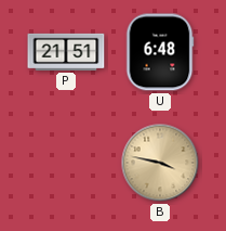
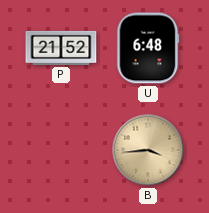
P: 21:51 -> 21:52
B: 3:47 -> 3:44
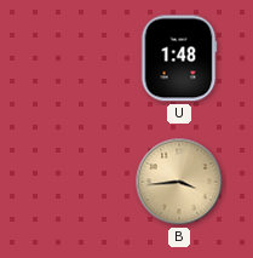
P: 21:52 -> none
U: 6:48 -> 1:48
